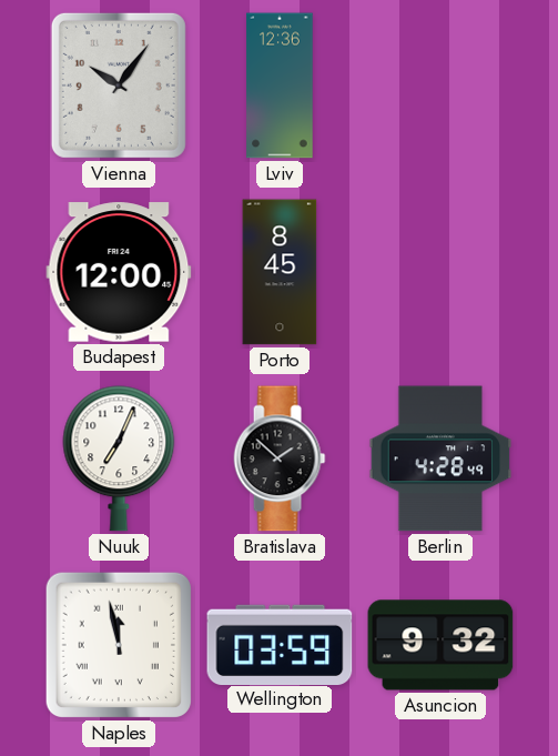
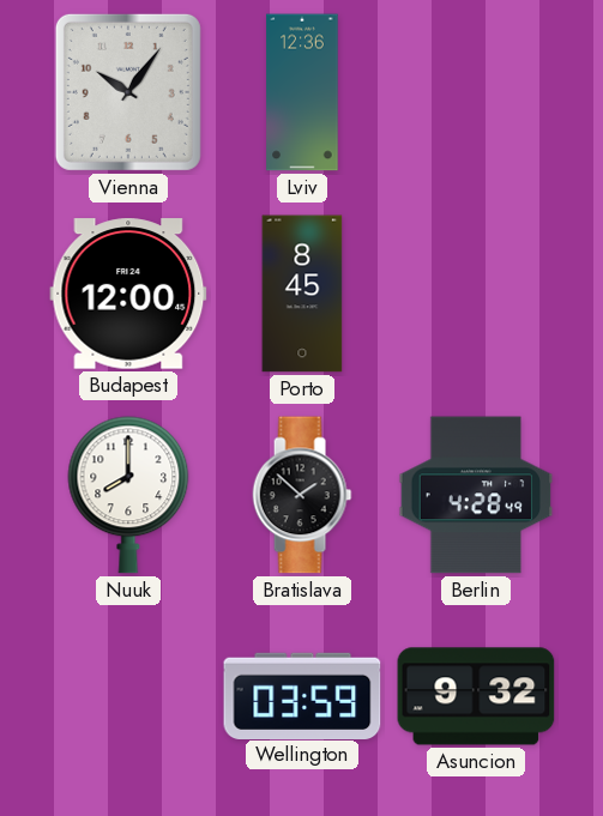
Nuuk: 7:04 -> 8:00
Naples: 11:58 -> none
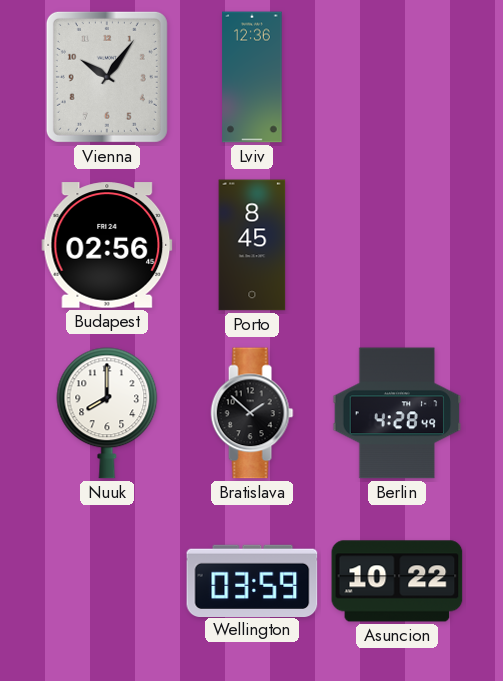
Budapest: 12:00 -> 02:56
Asuncion: 9:32 -> 10:22
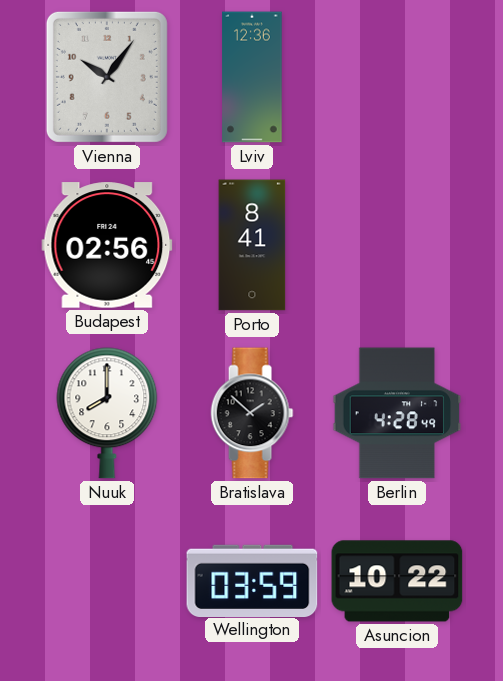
Porto: 8:45 -> 8:41
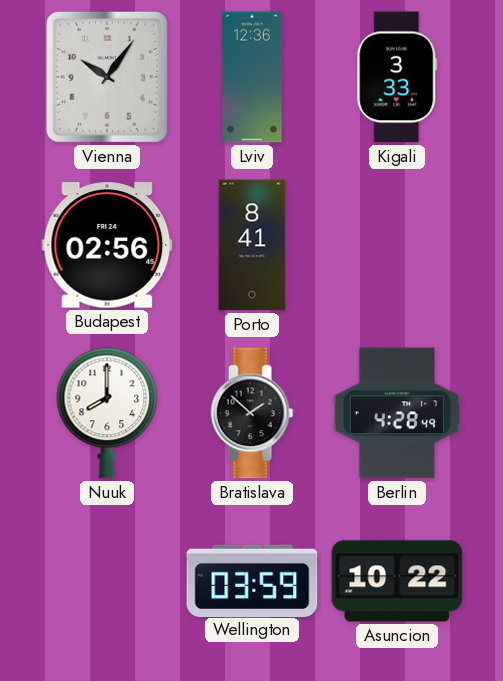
Kigali: none -> 3:33
